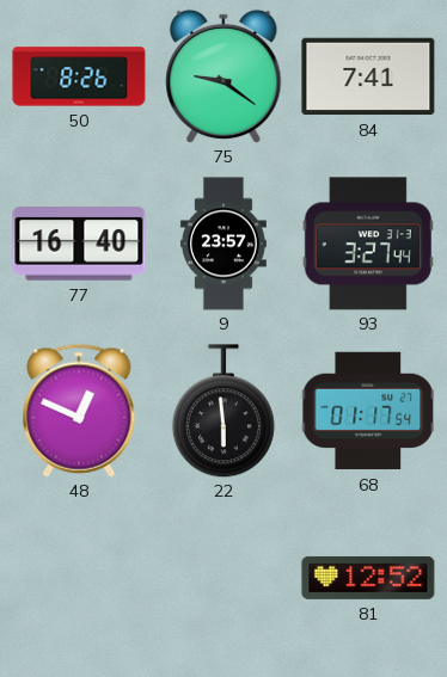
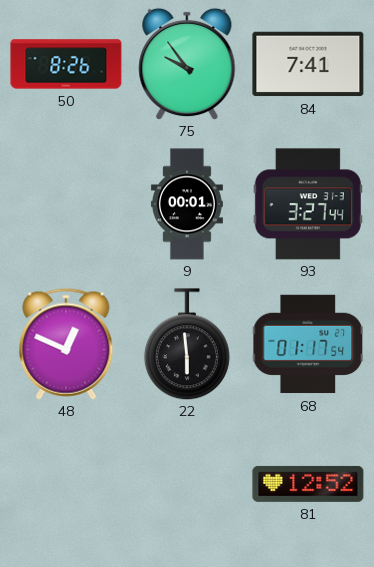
75: 9:21 -> 9:54
77: 16:40 -> none
9: 23:57 -> 00:01
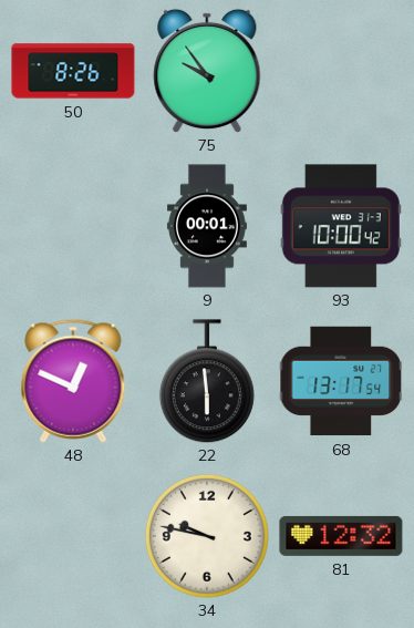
84: 7:41 -> none
93: 3:27 -> 10:00
68: 01:17 -> 13:17
34: none -> 9:47
81: 12:52 -> 12:32
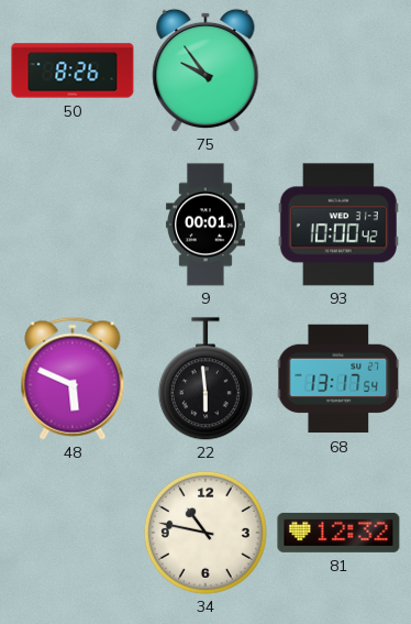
48: 12:49 -> 5:49
34: 9:47 -> 10:47
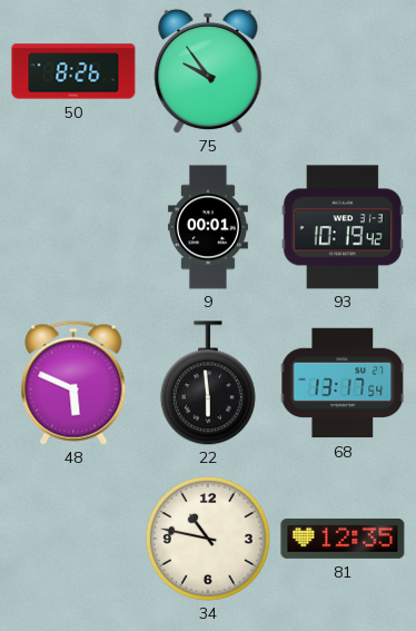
93: 10:00 -> 10:19
81: 12:32 -> 12:35
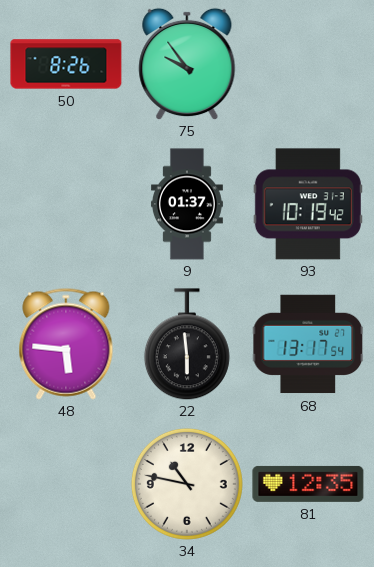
9: 00:01 -> 01:37
48: 5:49 -> 5:46
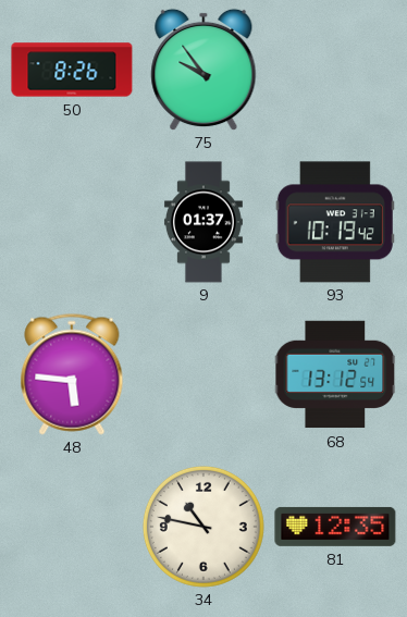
22: 5:59 -> none
68: 13:17 -> 13:12
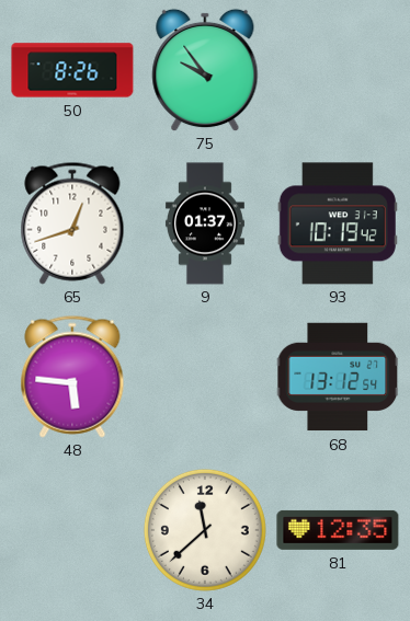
65: none -> 12:42
34: 10:47 -> 11:38
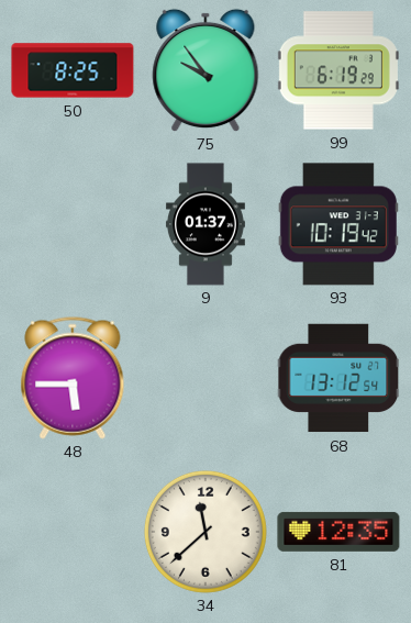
50: 8:26 -> 8:25
99: none -> 6:19
65: 12:42 -> none
48: 5:46 -> 5:45
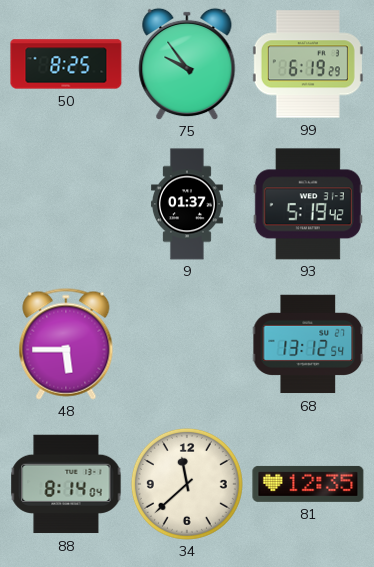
93: 10:19 -> 5:19
88: none -> 8:14
